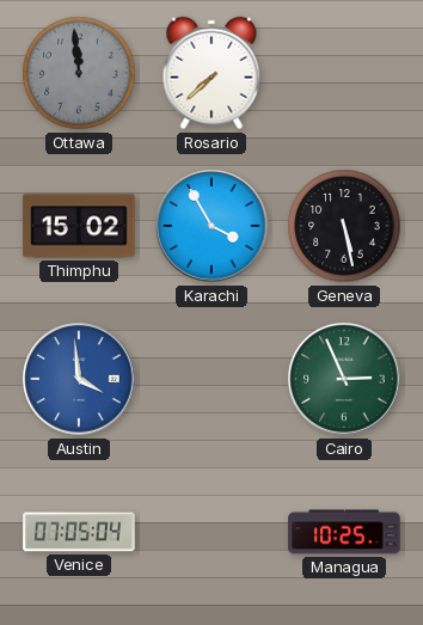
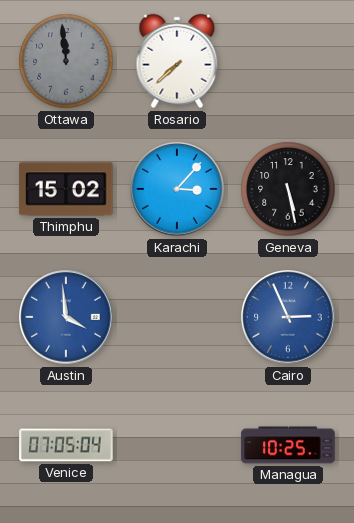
Karachi: 3:55 -> 3:07
Cairo dial: green -> blue
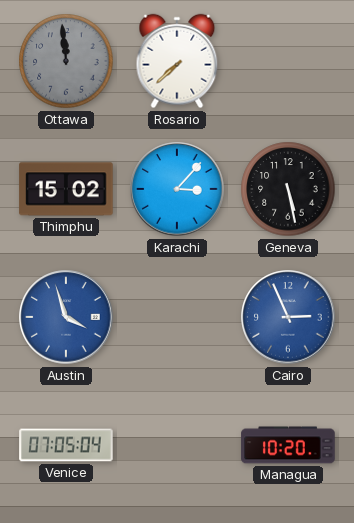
Austin: 3:59 -> 3:57
Managua: 10:25 -> 10:20
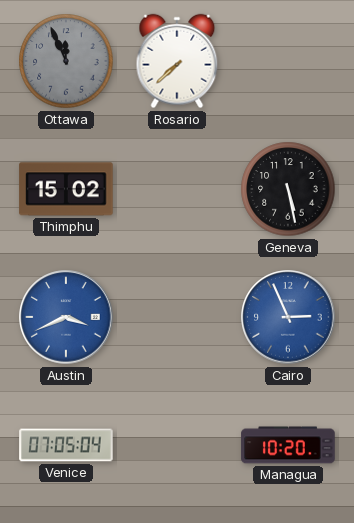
Ottawa: 11:59 -> 11:56
Karachi: 3:07 -> none
Austin: 3:57 -> 3:41
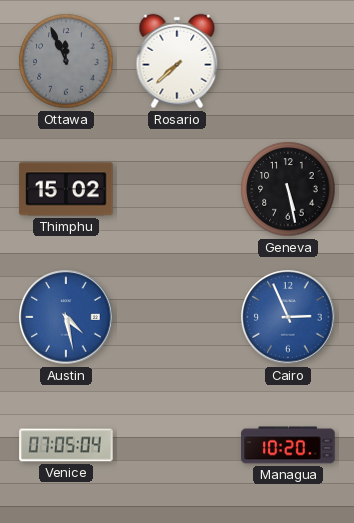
Austin: 3:41 -> 4:28
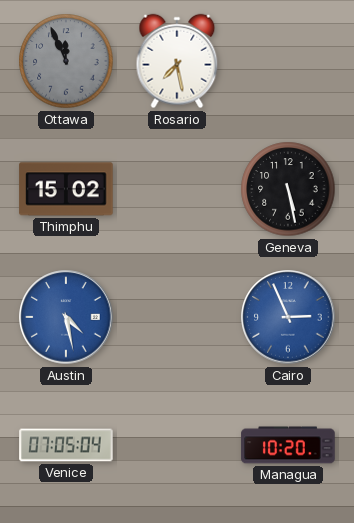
Rosario: 7:38 -> 7:28
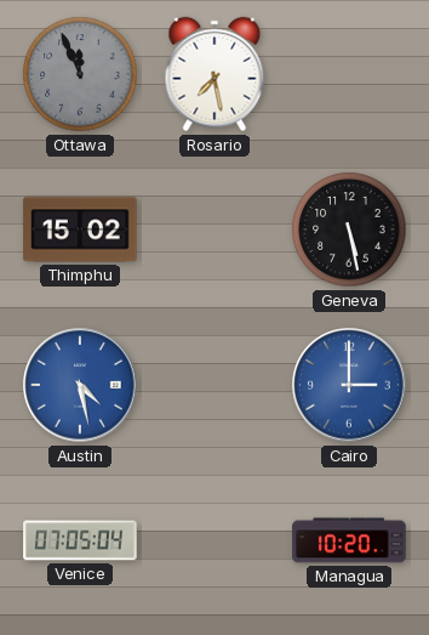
Cairo: 2:56 -> 3:00
